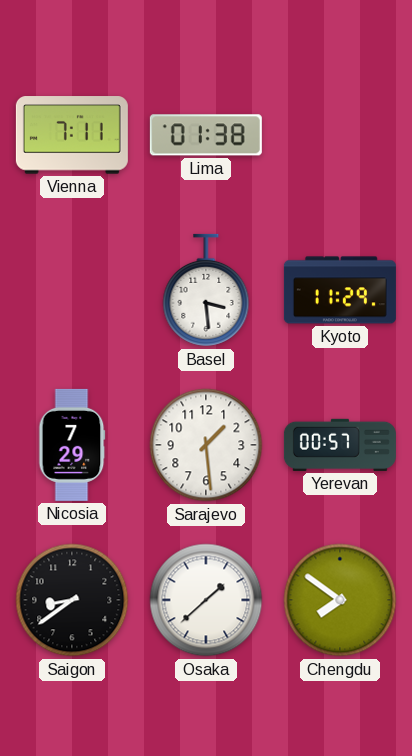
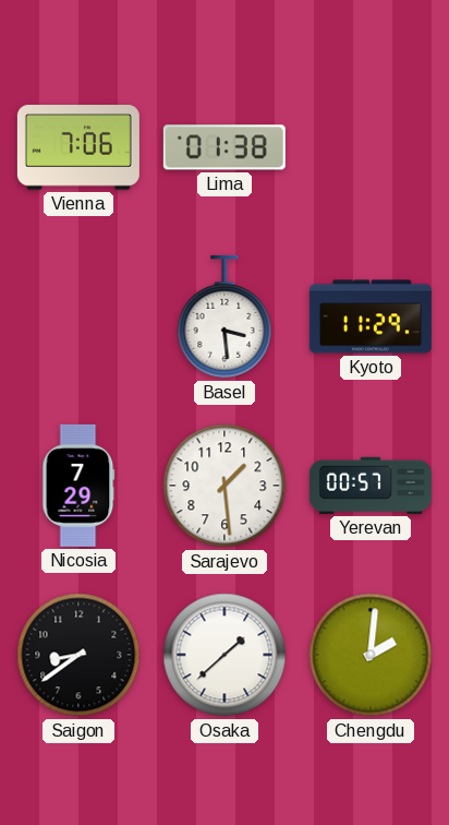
Vienna: 7:11 -> 7:06
Chengdu: 7:51 -> 2:01
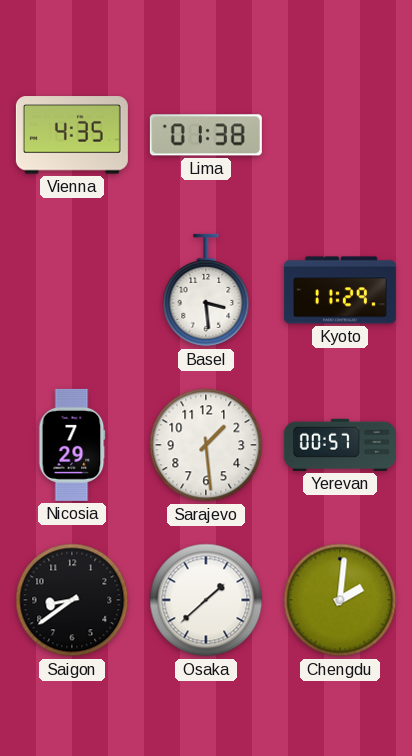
Vienna: 7:06 -> 4:35
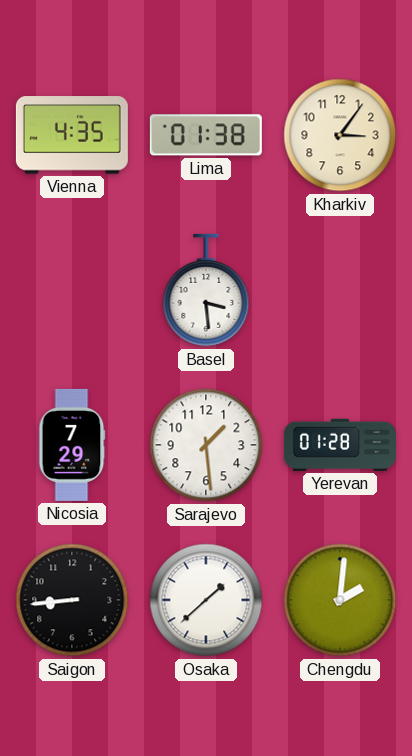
Kharkiv: none -> 3:06
Kyoto: 11:29 -> none
Yerevan: 00:57 -> 01:28
Saigon: 8:39 -> 8:44
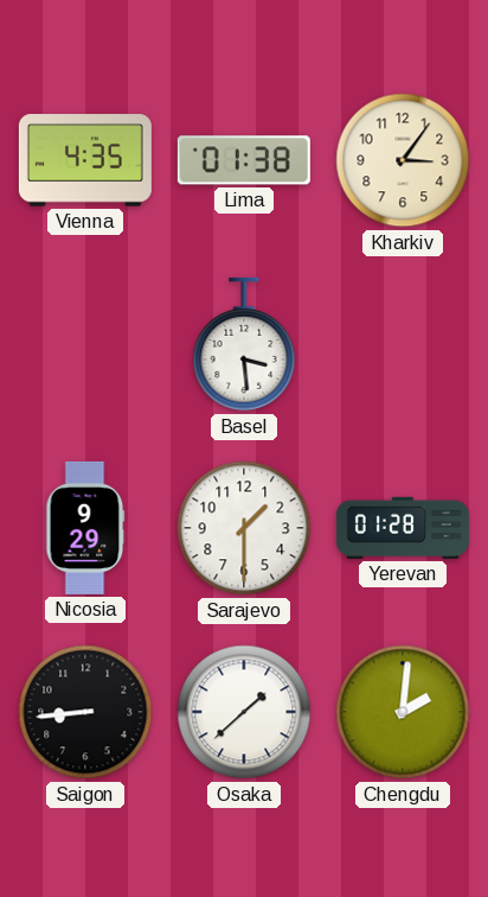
Nicosia: 7:29 -> 9:29
Sarajevo: 1:29 -> 1:30
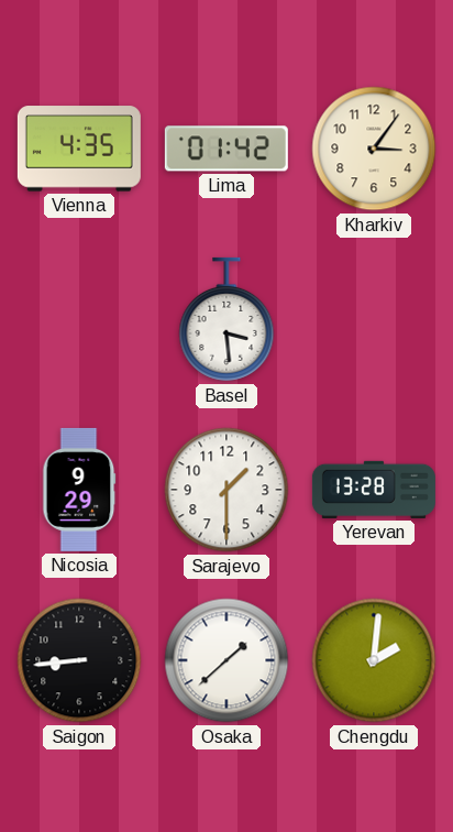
Lima: 01:38 -> 01:42
Yerevan: 01:28 -> 13:28
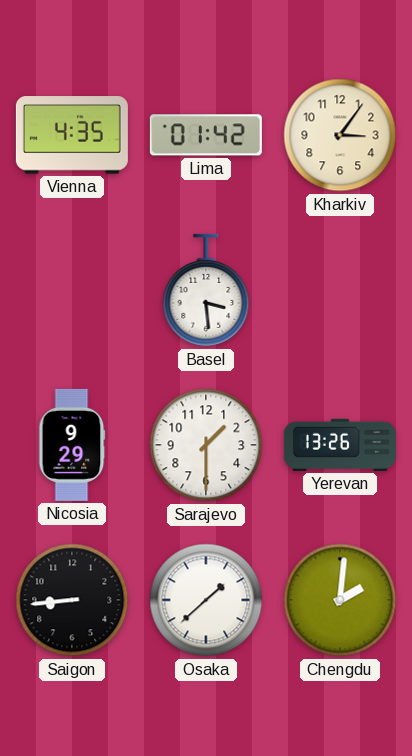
Yerevan: 13:28 -> 13:26
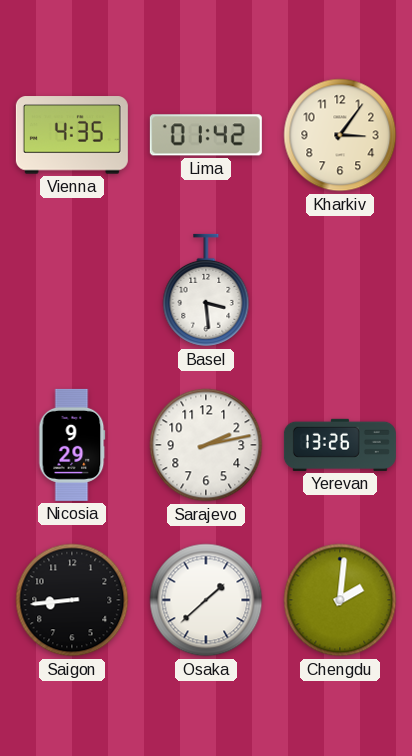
Sarajevo: 1:30 -> 2:13
